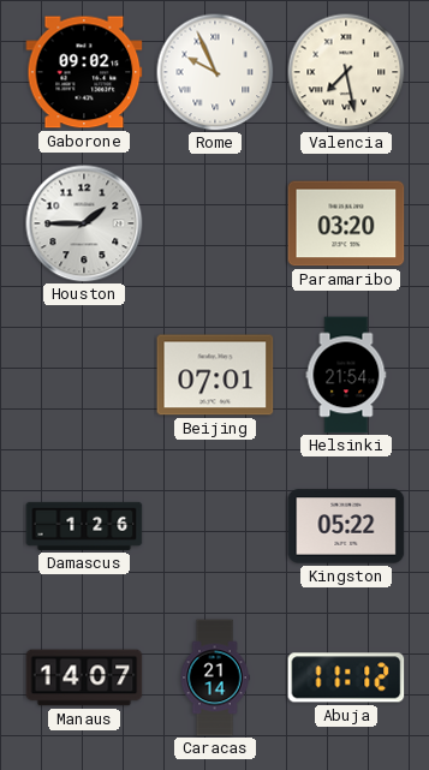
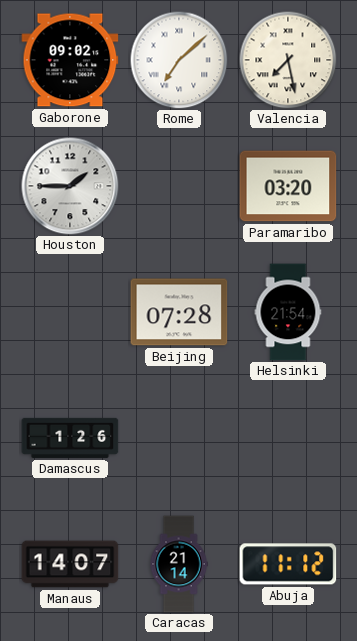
Rome: 9:56 -> 7:08
Beijing: 07:01 -> 07:28
Kingston: 05:22 -> none
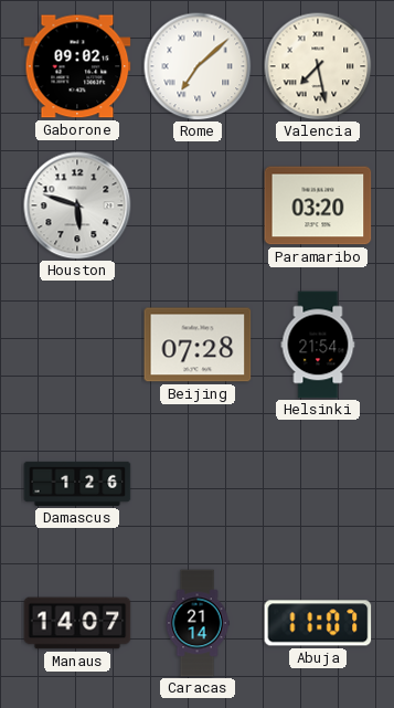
Houston: 1:45 -> 5:48
Abuja: 11:12 -> 11:07
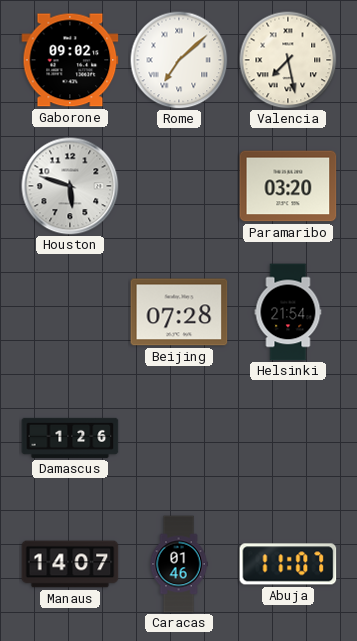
Caracas: 21:14 -> 01:46
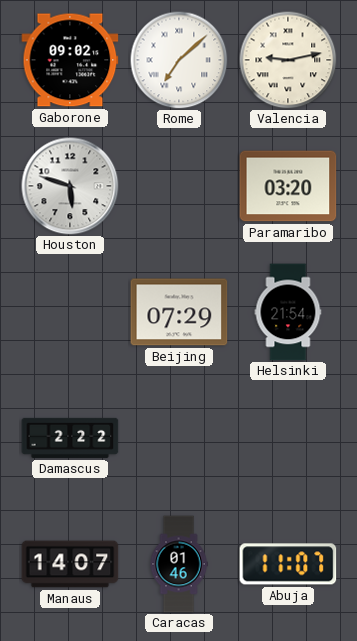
Valencia: 7:28 -> 9:13
Beijing: 07:28 -> 07:29
Damascus: 1:26 -> 2:22
